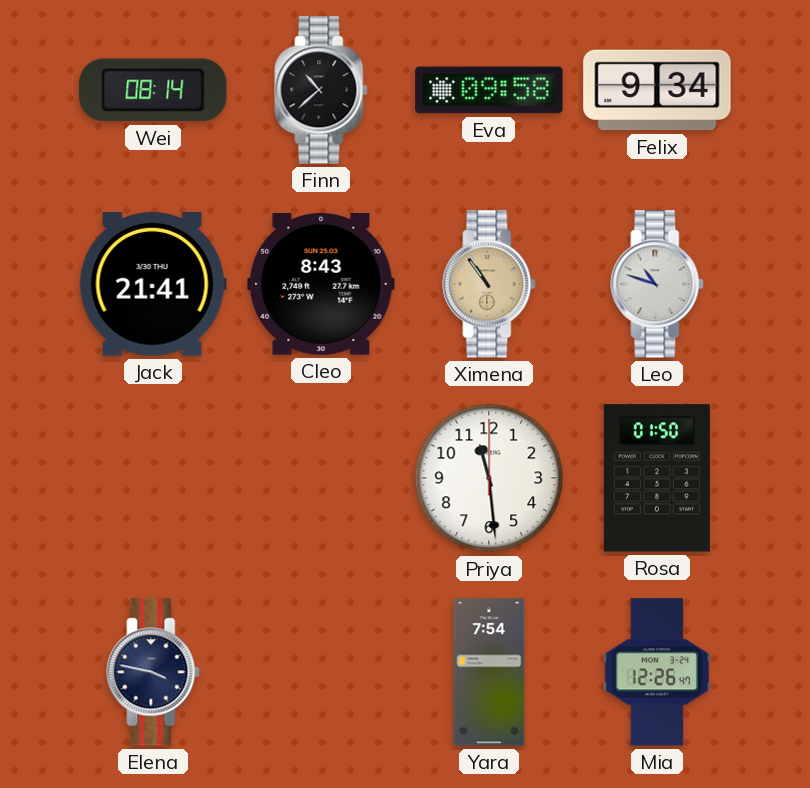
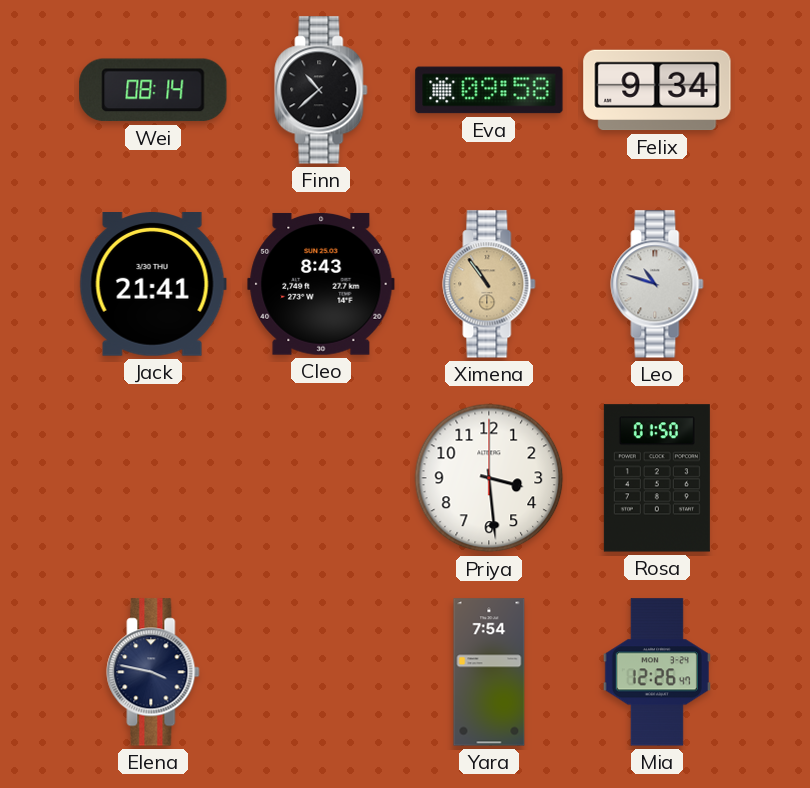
Priya: 11:29 -> 3:29
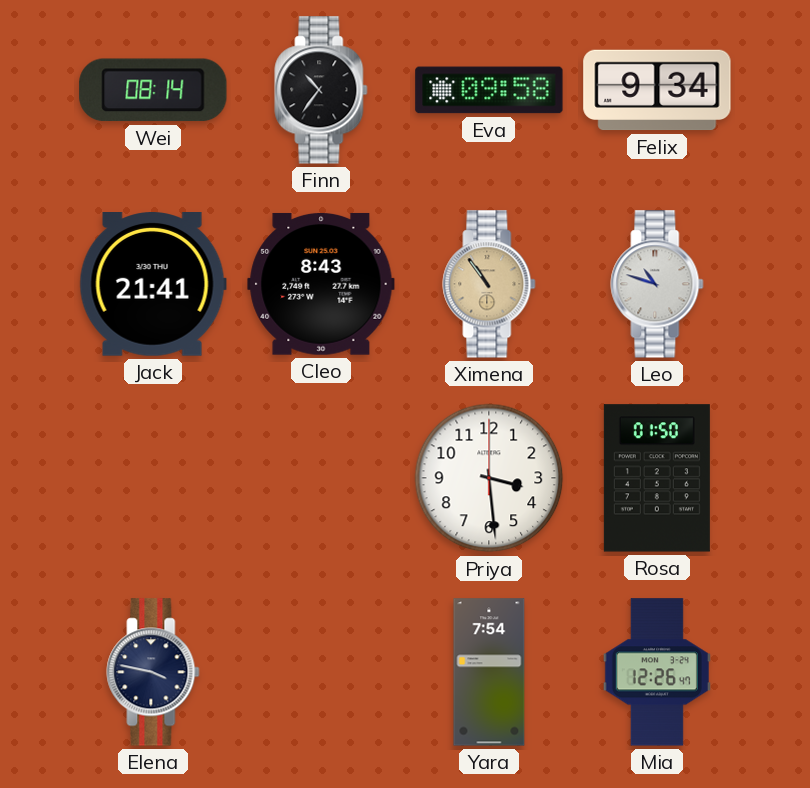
Finn: 10:38 -> 10:36
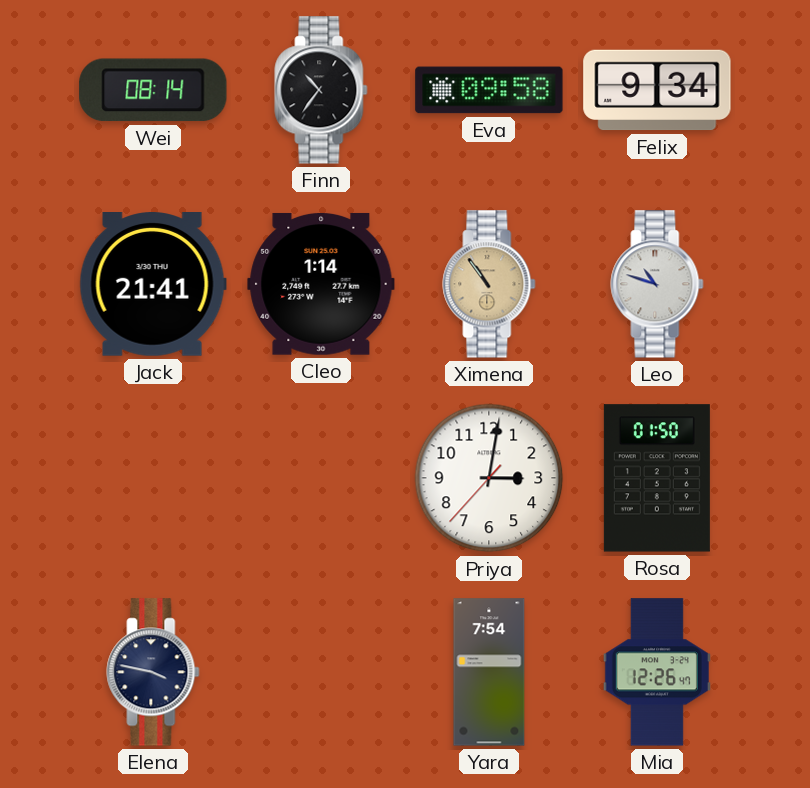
Cleo: 8:43 -> 1:14
Priya: 3:29 -> 3:01
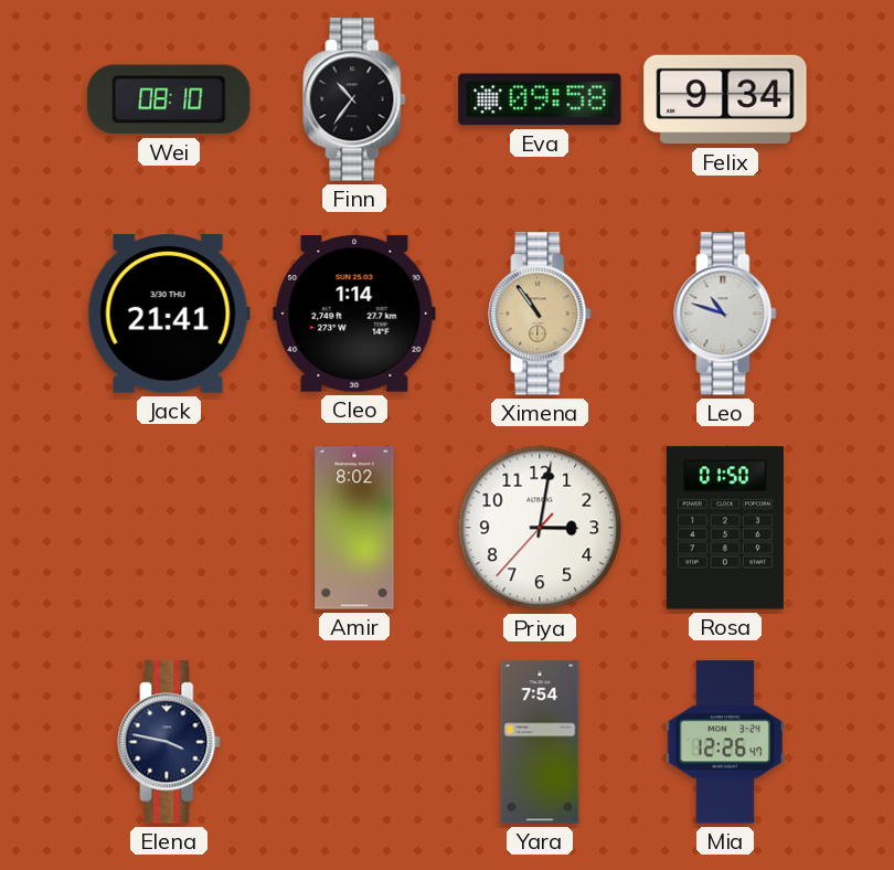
Wei: 08:14 -> 08:10
Amir: none -> 8:02
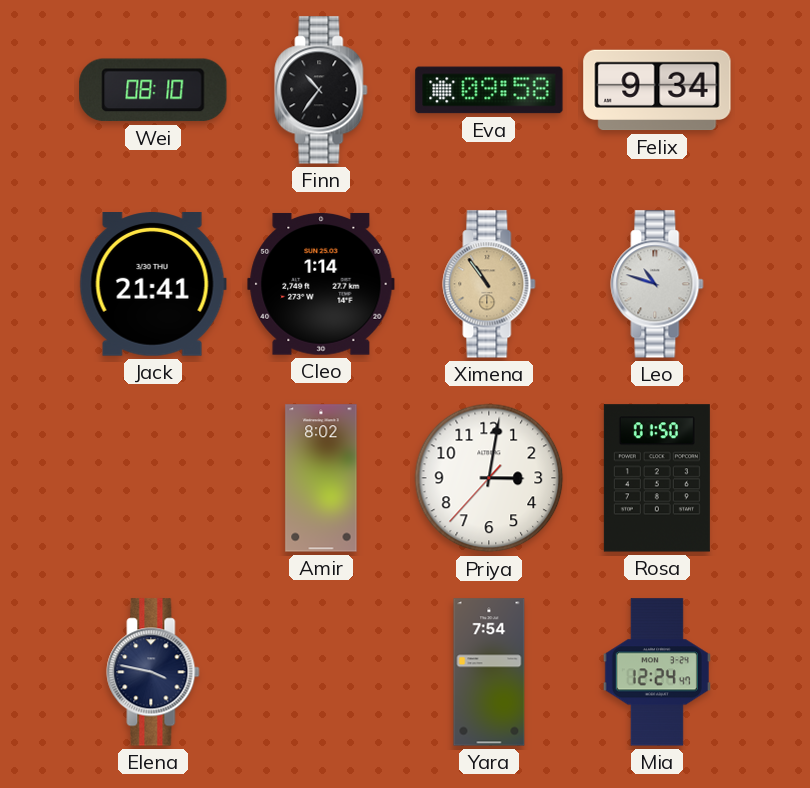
Mia: 12:26 -> 12:24
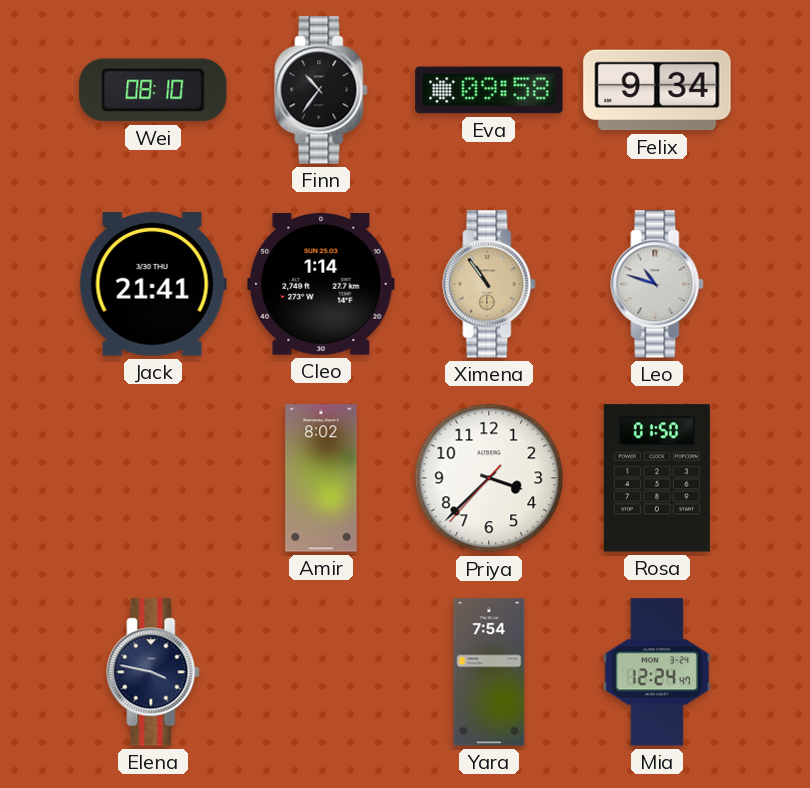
Priya: 3:01 -> 3:37
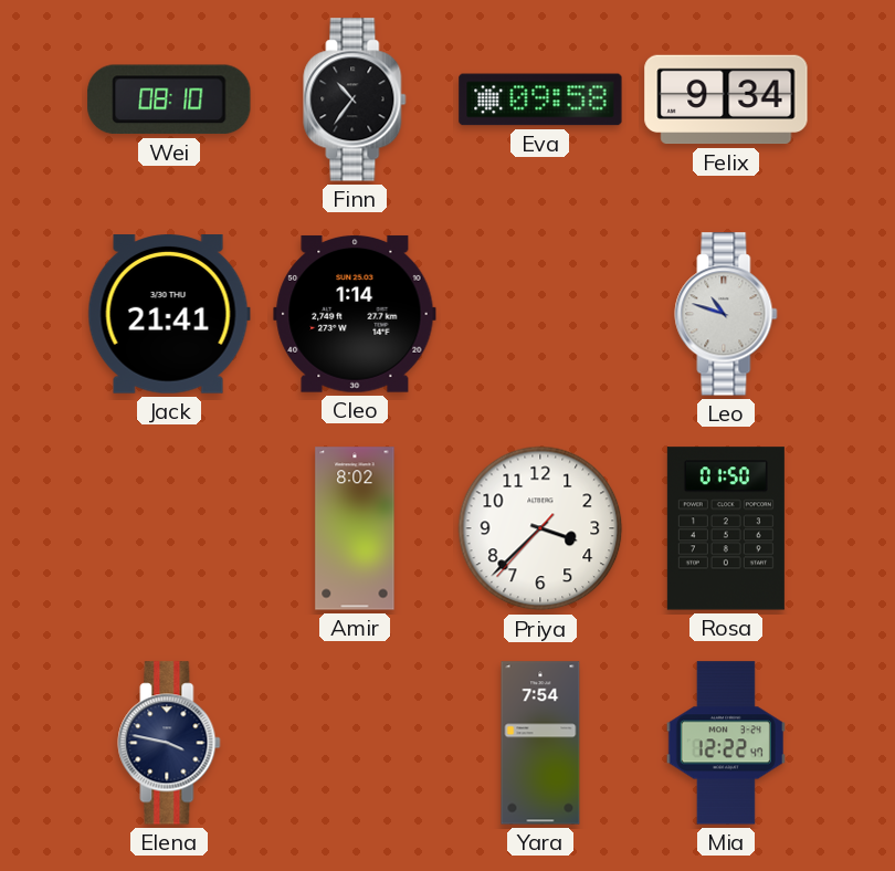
Ximena: 10:54 -> none
Mia: 12:24 -> 12:22
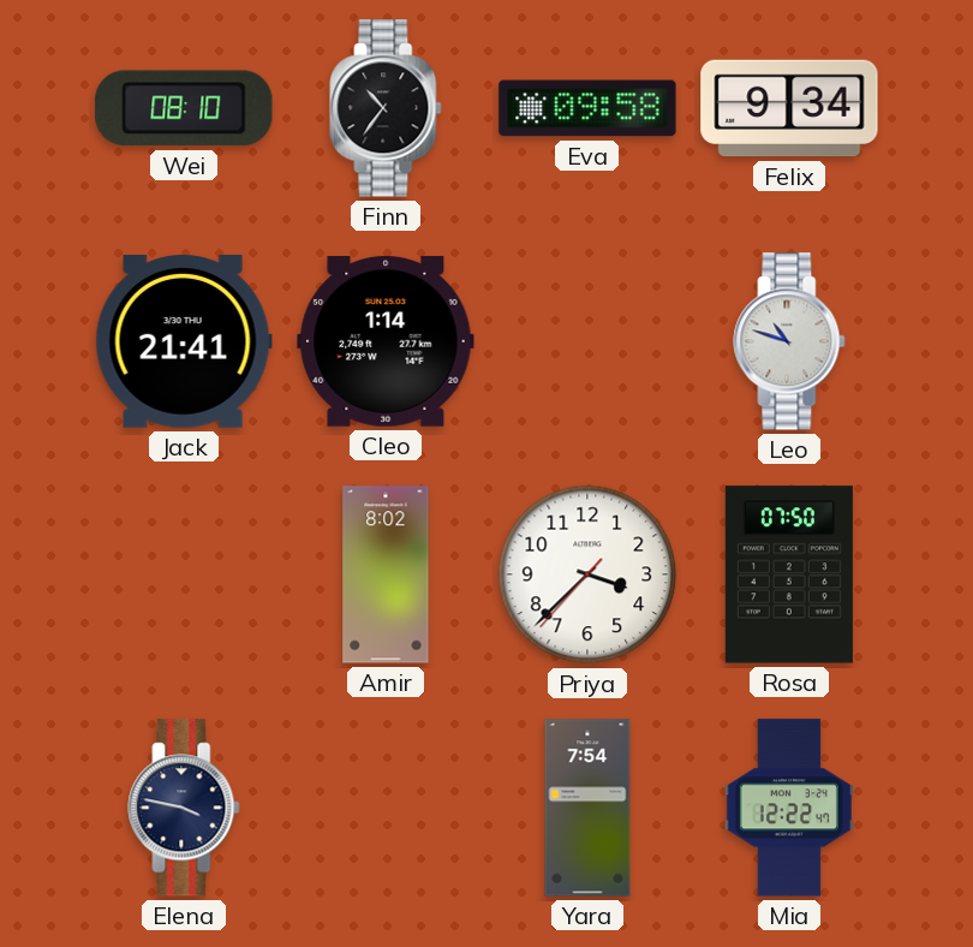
Rosa: 01:50 -> 07:50
